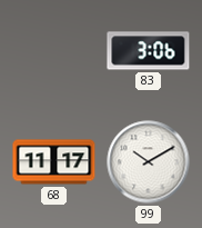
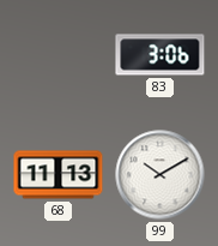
68: 11:17 -> 11:13
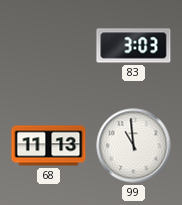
83: 3:06 -> 3:03
99: 10:10 -> 10:59
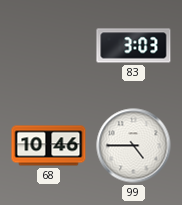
68: 11:13 -> 10:46
99: 10:59 -> 4:45
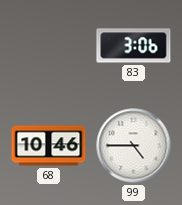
83: 3:03 -> 3:06
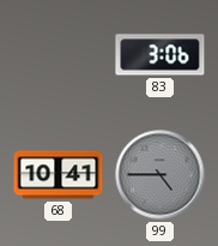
68: 10:46 -> 10:41
99 dial: white -> grey
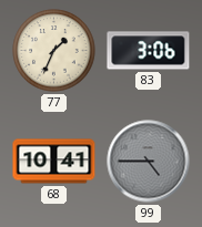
77: none -> 1:34
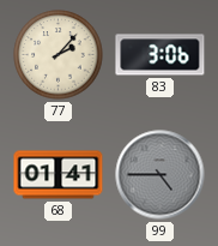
77: 1:34 -> 2:07
68: 10:41 -> 01:41
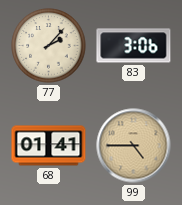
99 dial: grey -> champagne
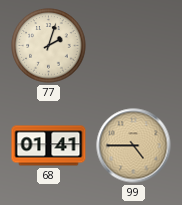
77: 2:07 -> 2:03
83: 3:06 -> none
